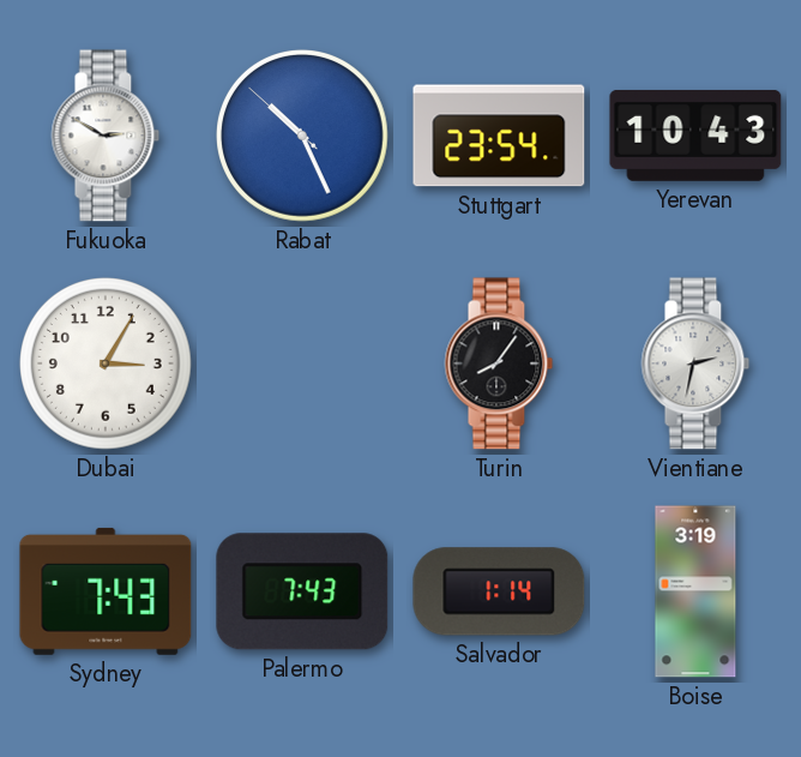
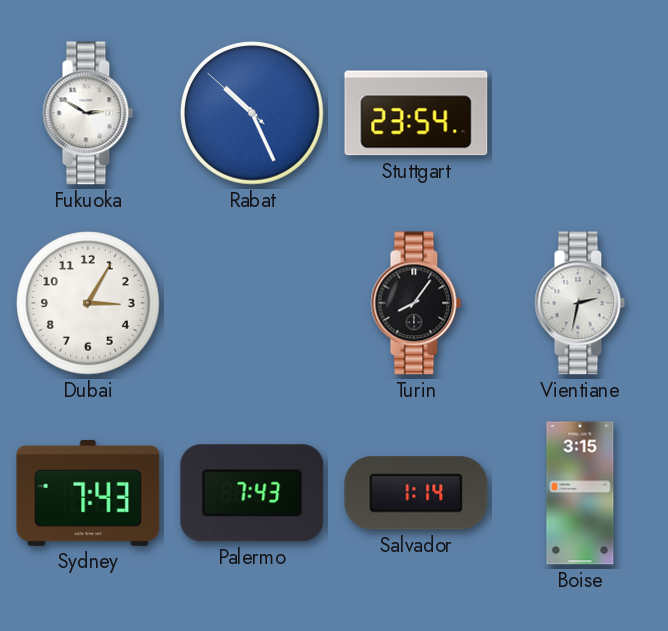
Yerevan: 10:43 -> none
Boise: 3:19 -> 3:15
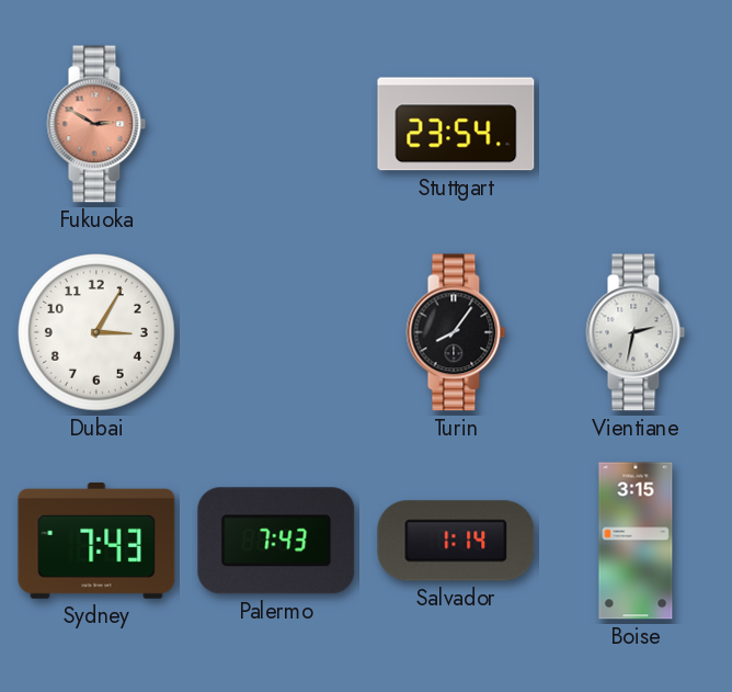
Fukuoka dial: white -> salmon
Rabat: 10:25 -> none
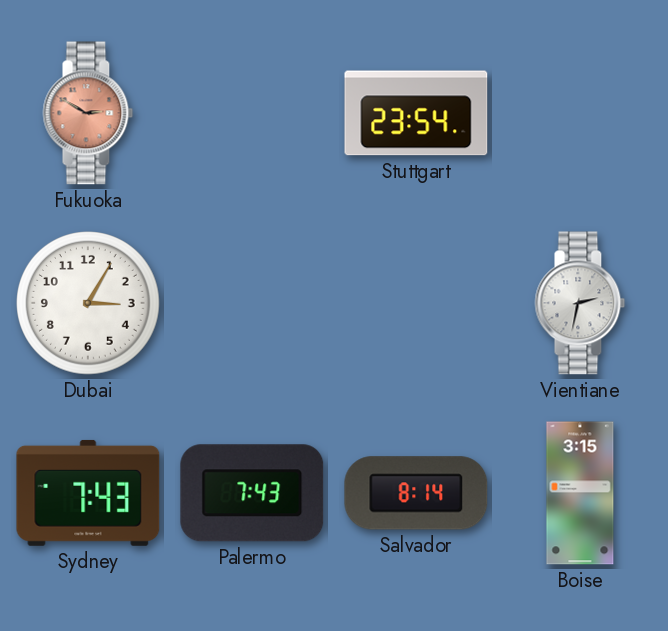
Turin: 8:06 -> none
Salvador: 1:14 -> 8:14
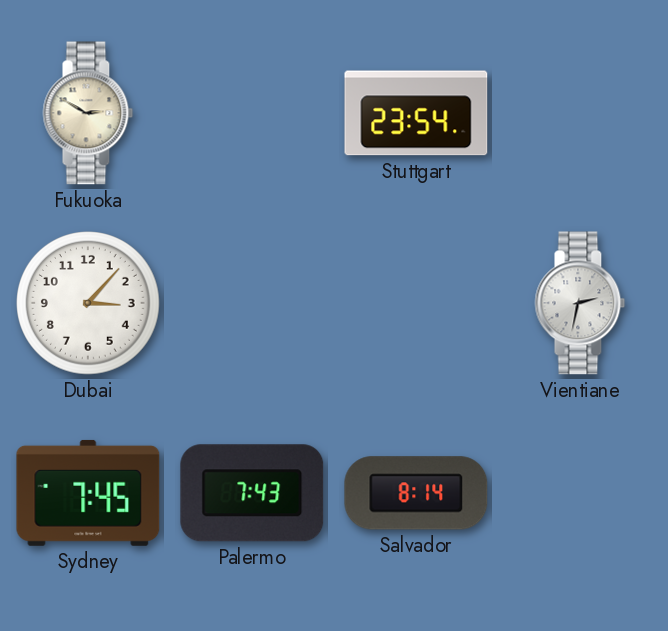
Fukuoka dial: salmon -> cream
Dubai: 3:05 -> 3:07
Sydney: 7:43 -> 7:45
Boise: 3:15 -> none
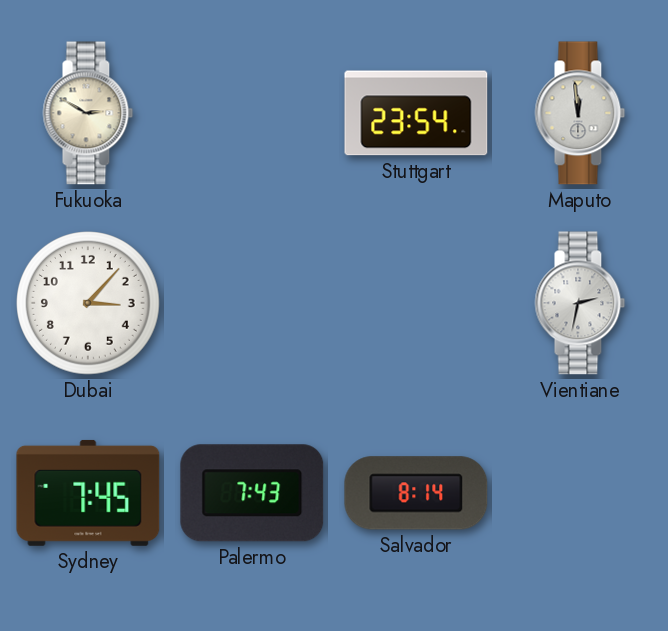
Maputo: none -> 11:59
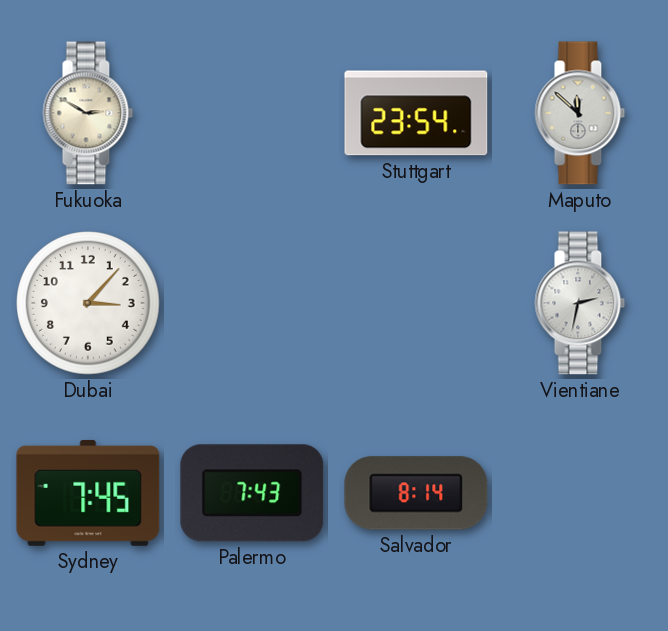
Maputo: 11:59 -> 11:52
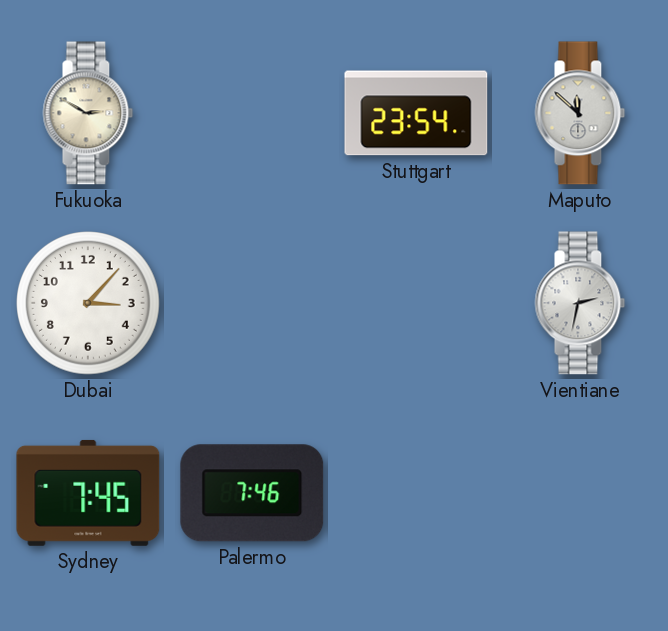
Palermo: 7:43 -> 7:46
Salvador: 8:14 -> none
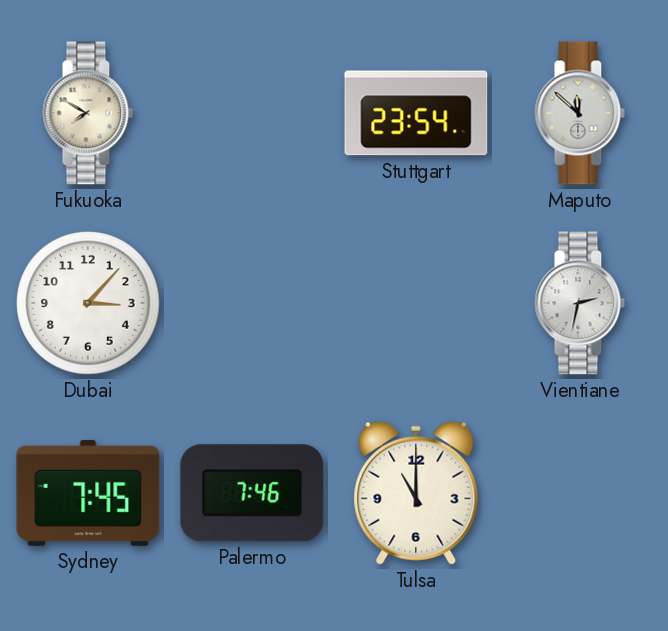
Fukuoka: 2:50 -> 7:50
Tulsa: none -> 11:00
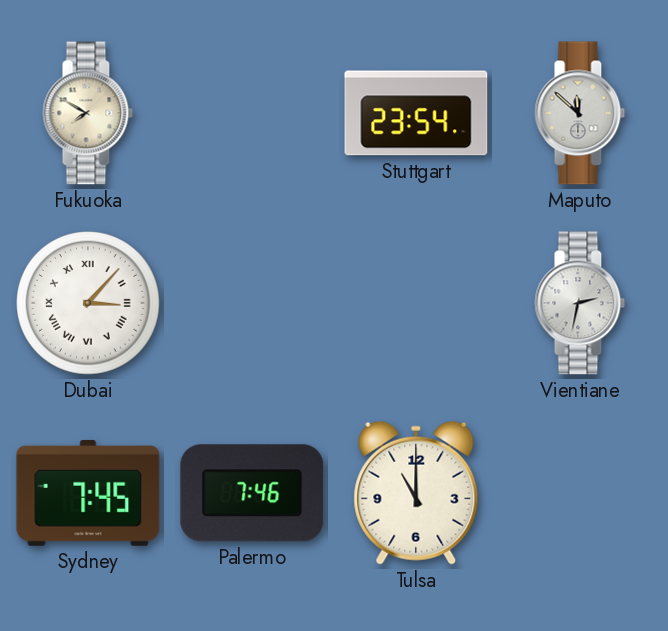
Dubai numerals: Arabic -> Roman
